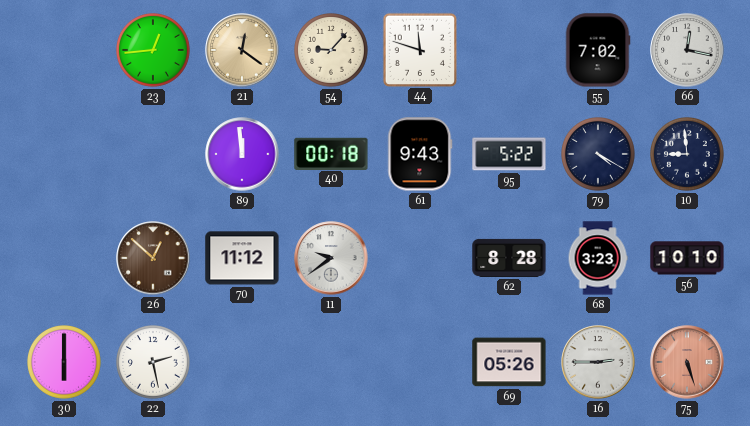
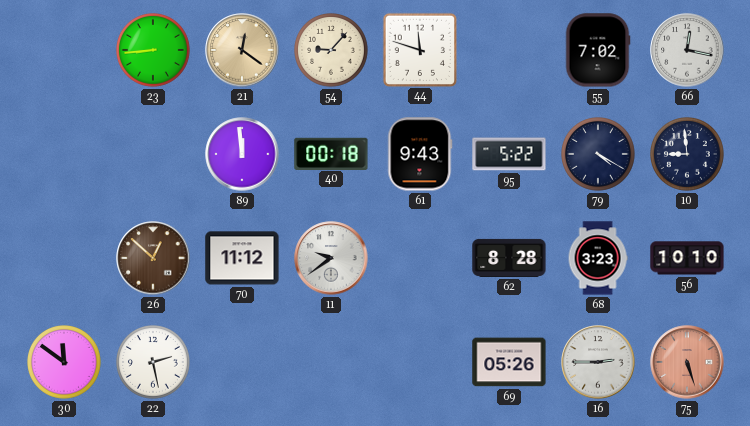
23: 12:44 -> 8:44
30: 6:00 -> 11:51
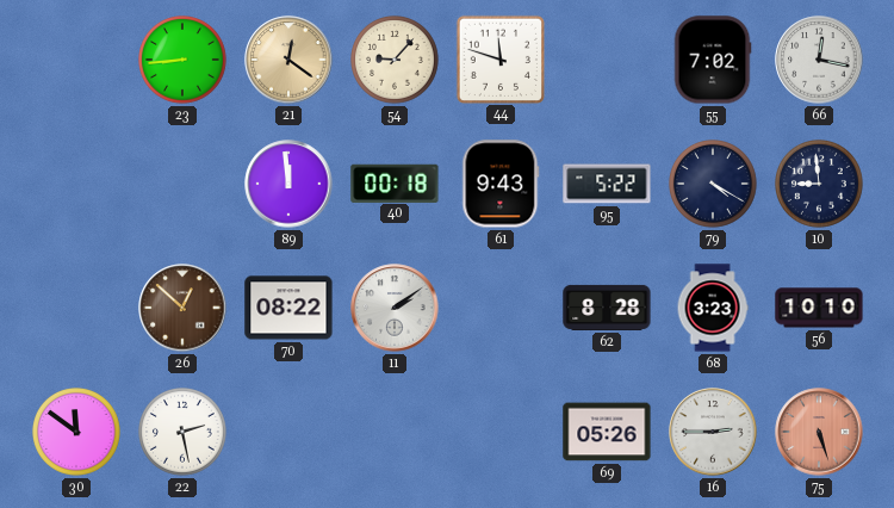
70: 11:12 -> 08:22
11: 9:39 -> 2:09
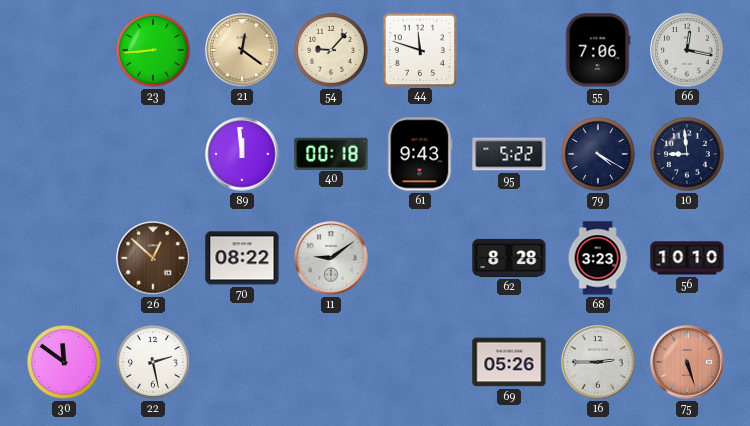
55: 7:02 -> 7:06
11: 2:09 -> 9:09
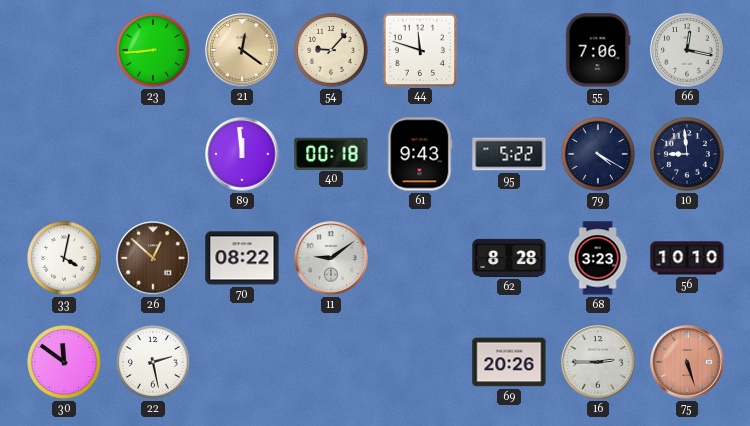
33: none -> 4:02
69: 05:26 -> 20:26
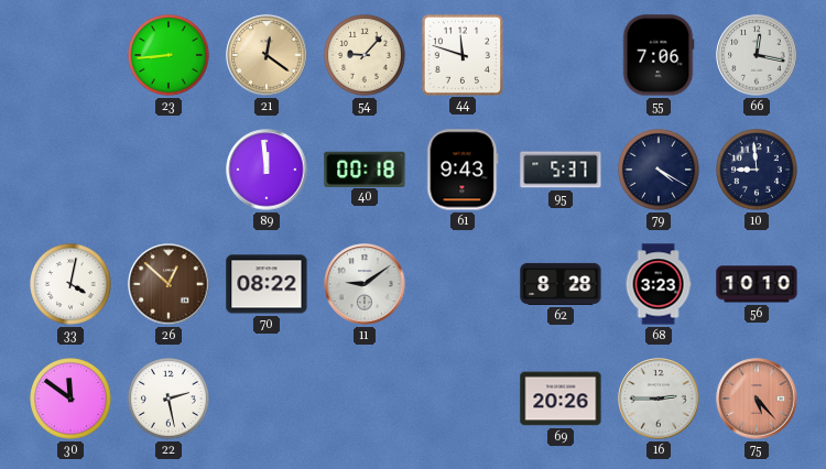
95: 5:22 -> 5:37
75: 5:27 -> 5:23
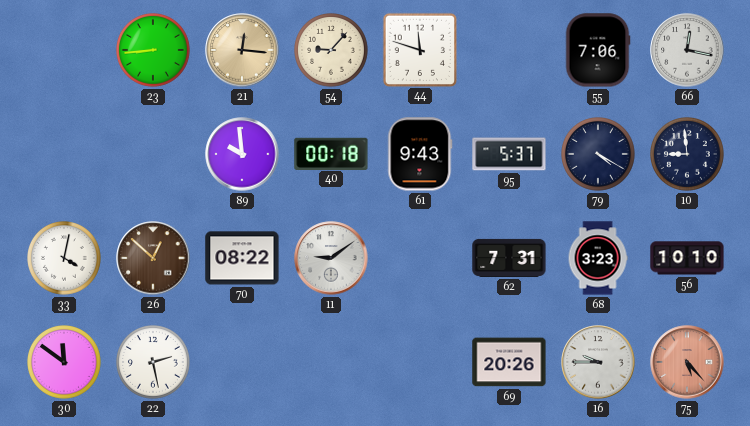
21: 12:21 -> 12:16
89: 11:59 -> 9:59
62: 8:28 -> 7:31
16: 2:45 -> 9:45
